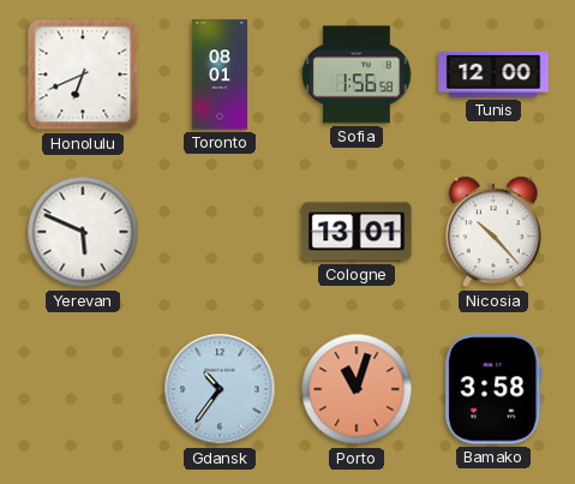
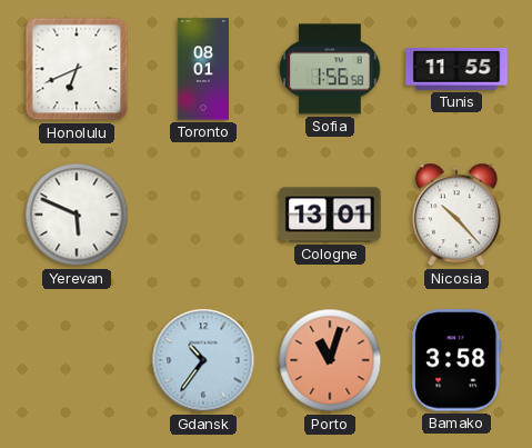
Tunis: 12:00 -> 11:55
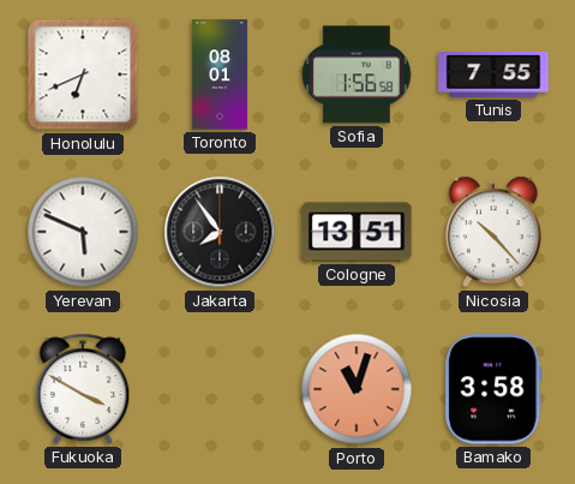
Tunis: 11:55 -> 7:55
Jakarta: none -> 7:54
Cologne: 13:01 -> 13:51
Fukuoka: none -> 3:50
Gdansk: 10:36 -> none
